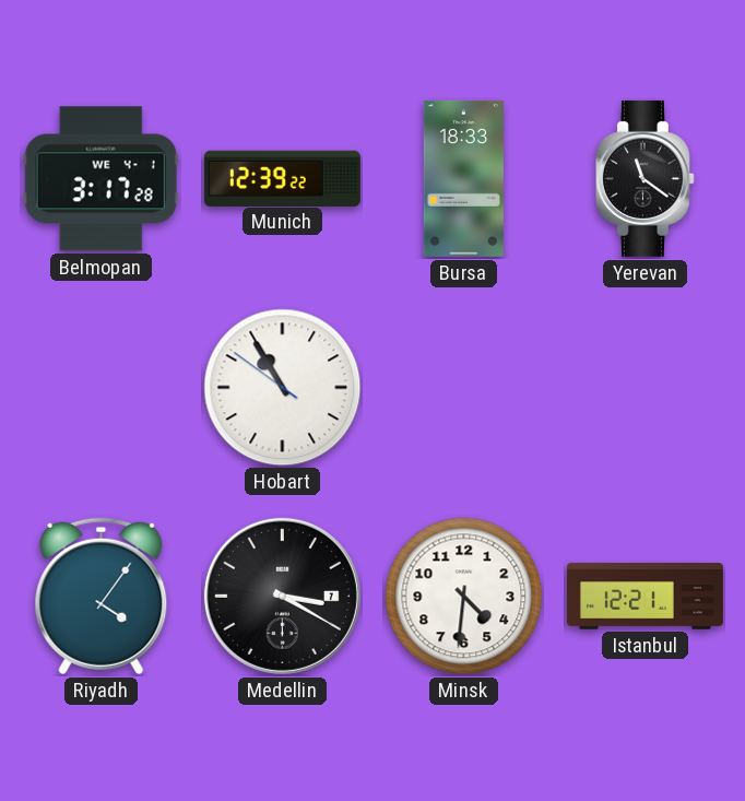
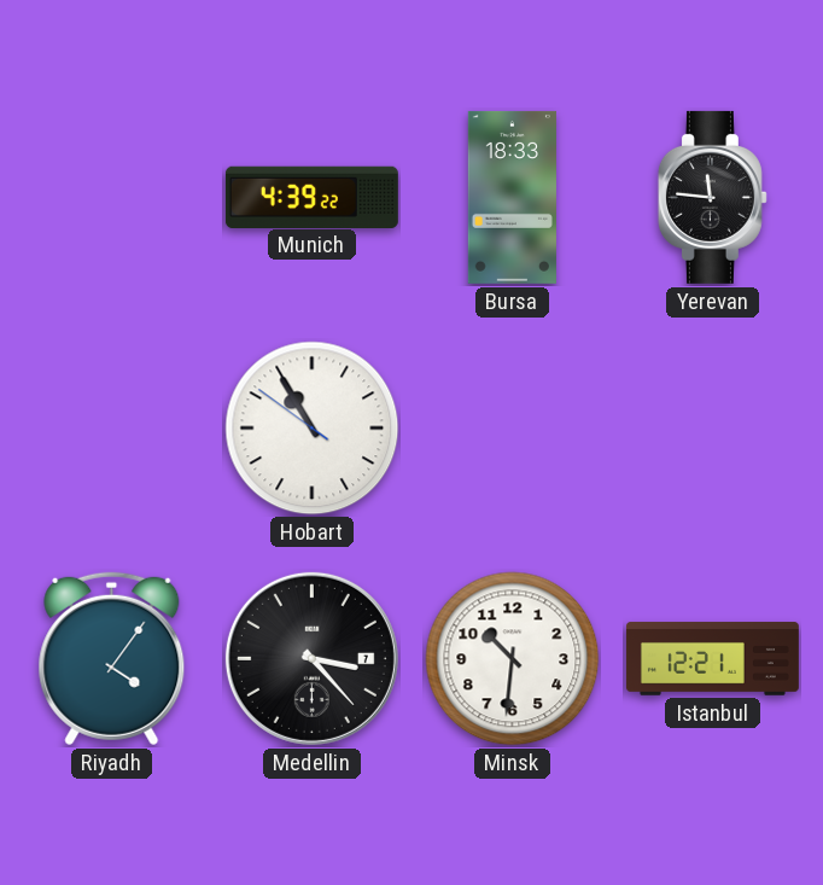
Belmopan: 3:17 -> none
Munich: 12:39 -> 4:39
Yerevan: 11:21 -> 11:46
Medellin: 3:20 -> 3:23
Minsk: 4:31 -> 10:31
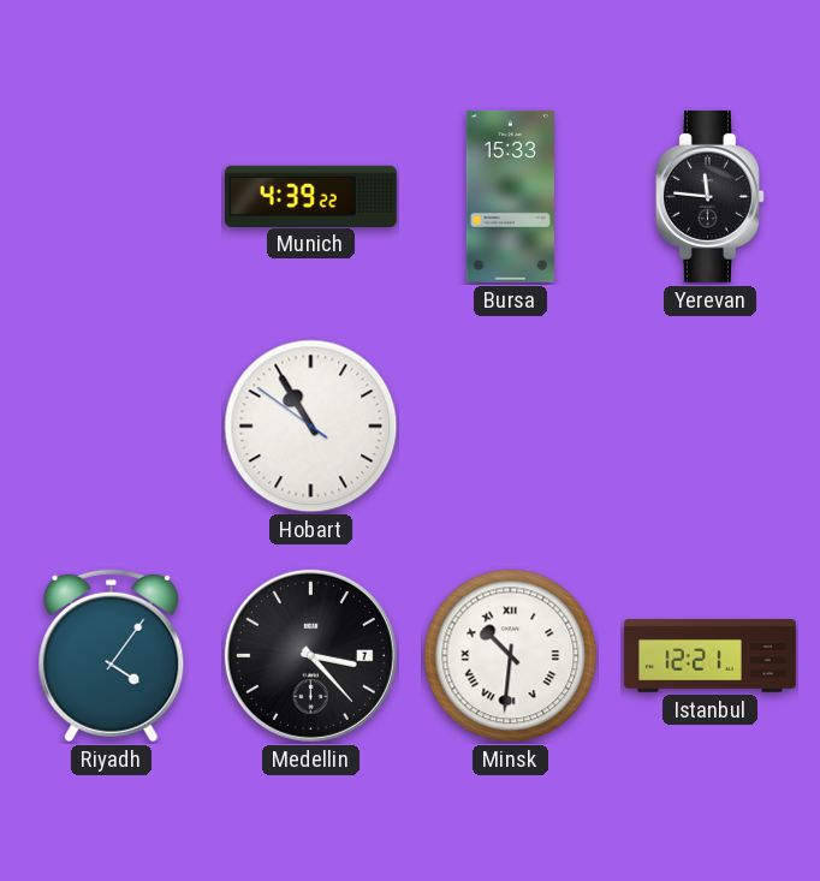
Bursa: 18:33 -> 15:33
Minsk numerals: Arabic -> Roman
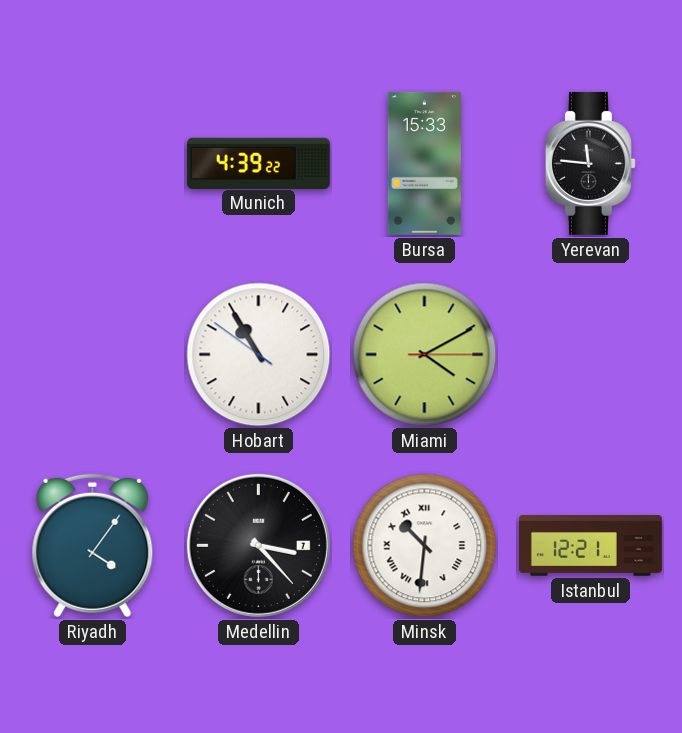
Miami: none -> 4:10
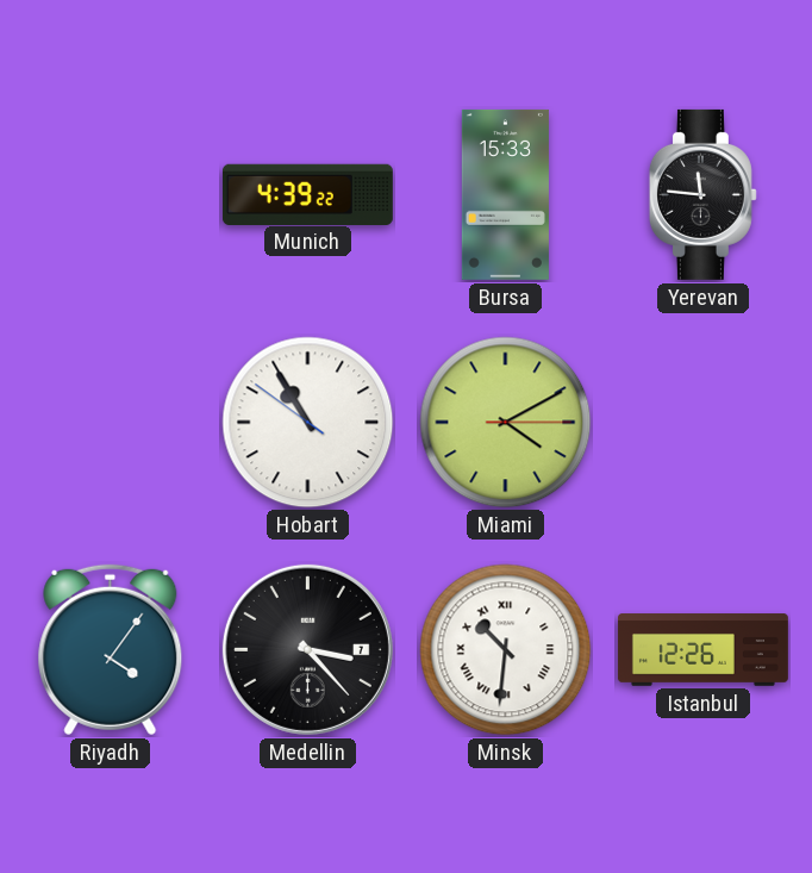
Istanbul: 12:21 -> 12:26
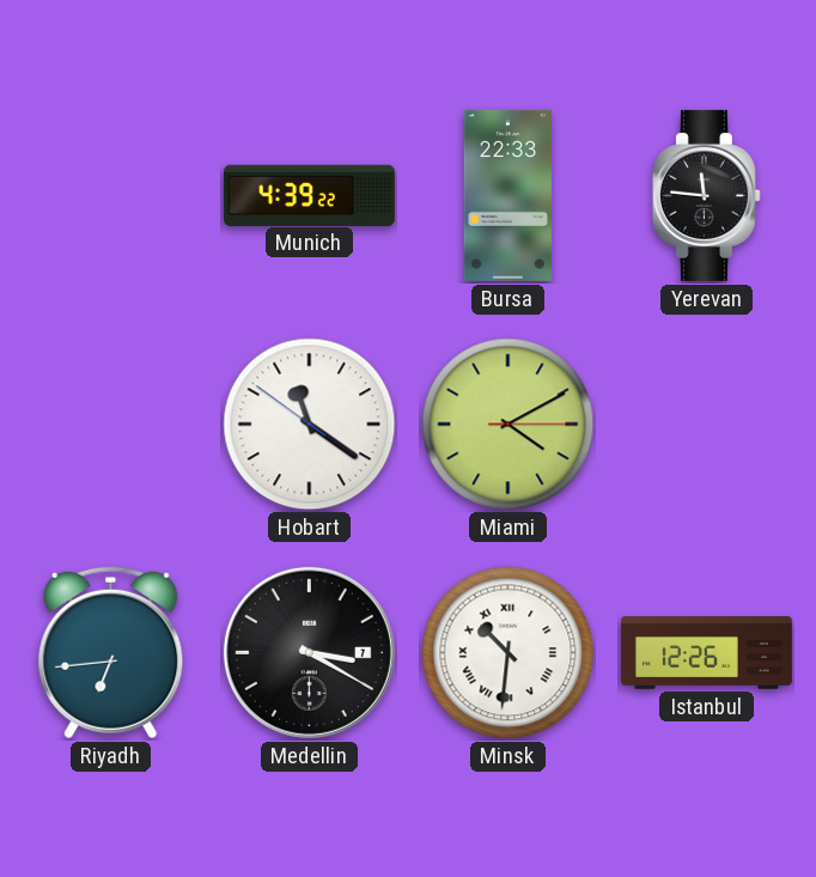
Bursa: 15:33 -> 22:33
Hobart: 10:54 -> 11:20
Riyadh: 4:06 -> 6:44
Medellin: 3:23 -> 3:20
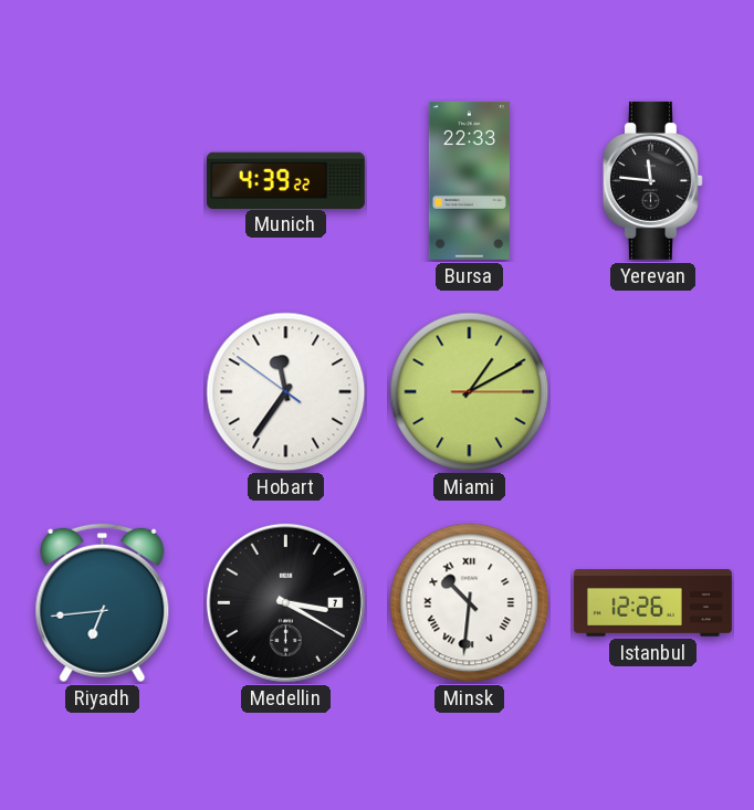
Hobart: 11:20 -> 11:35
Miami: 4:10 -> 1:10
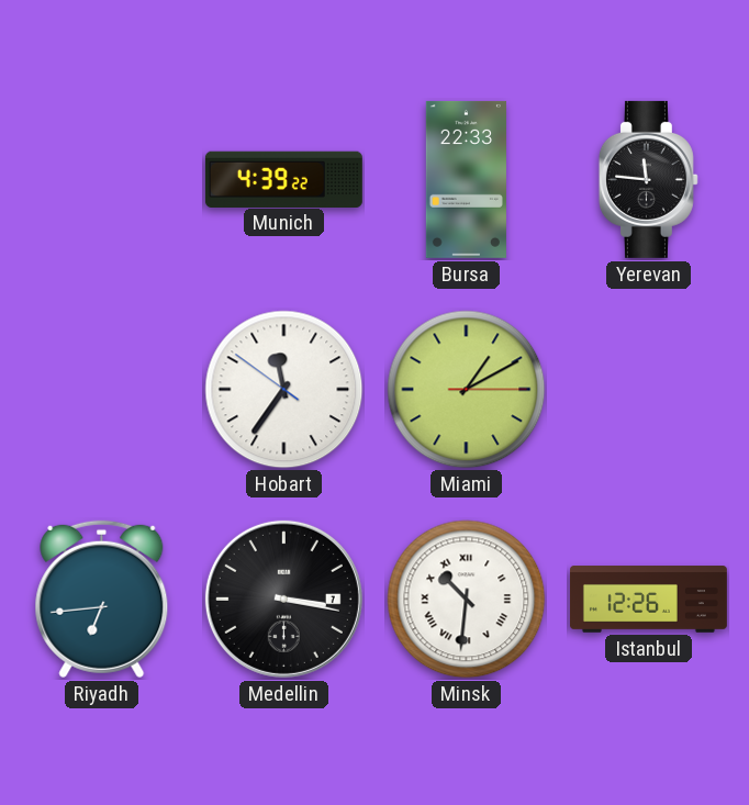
Medellin: 3:20 -> 3:17
